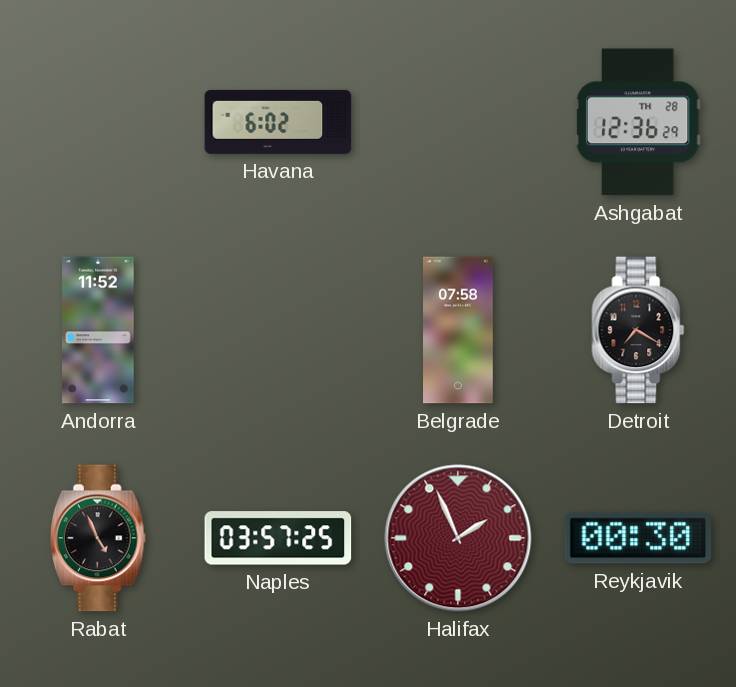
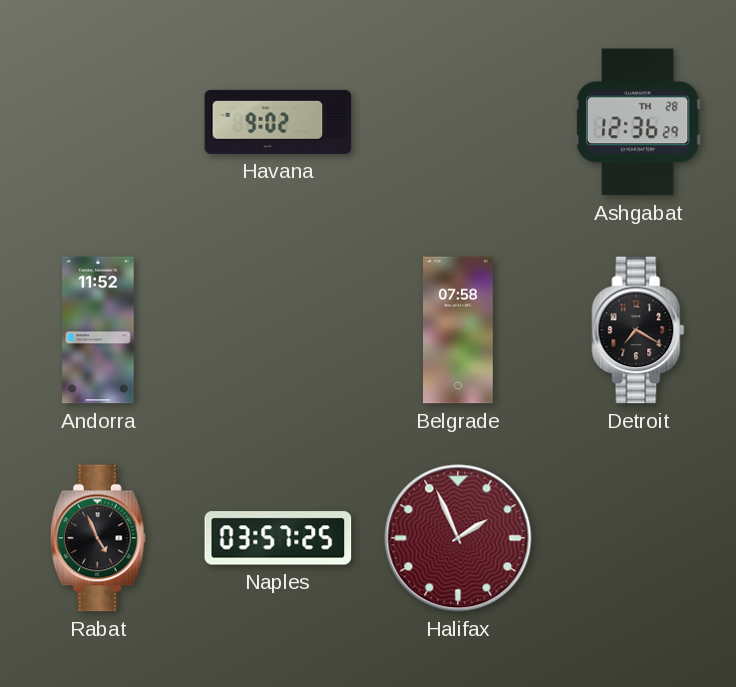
Havana: 6:02 -> 9:02
Reykjavik: 00:30 -> none
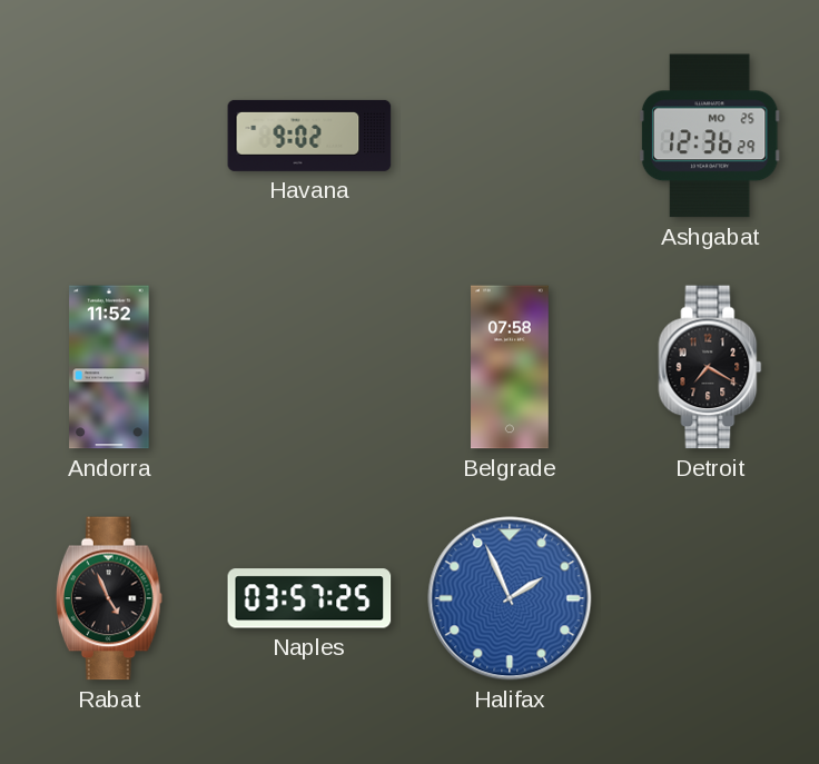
Ashgabat date: TH 28 -> MO 25
Halifax dial: burgundy -> blue
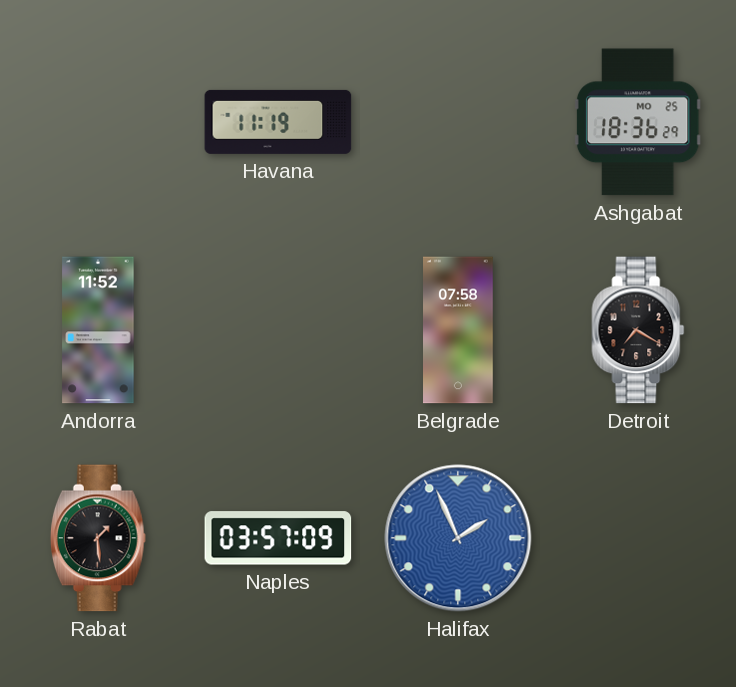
Havana: 9:02 -> 11:19
Ashgabat: 12:36 -> 18:36
Rabat: 4:56 -> 1:29
Naples: 03:57:25 -> 03:57:09
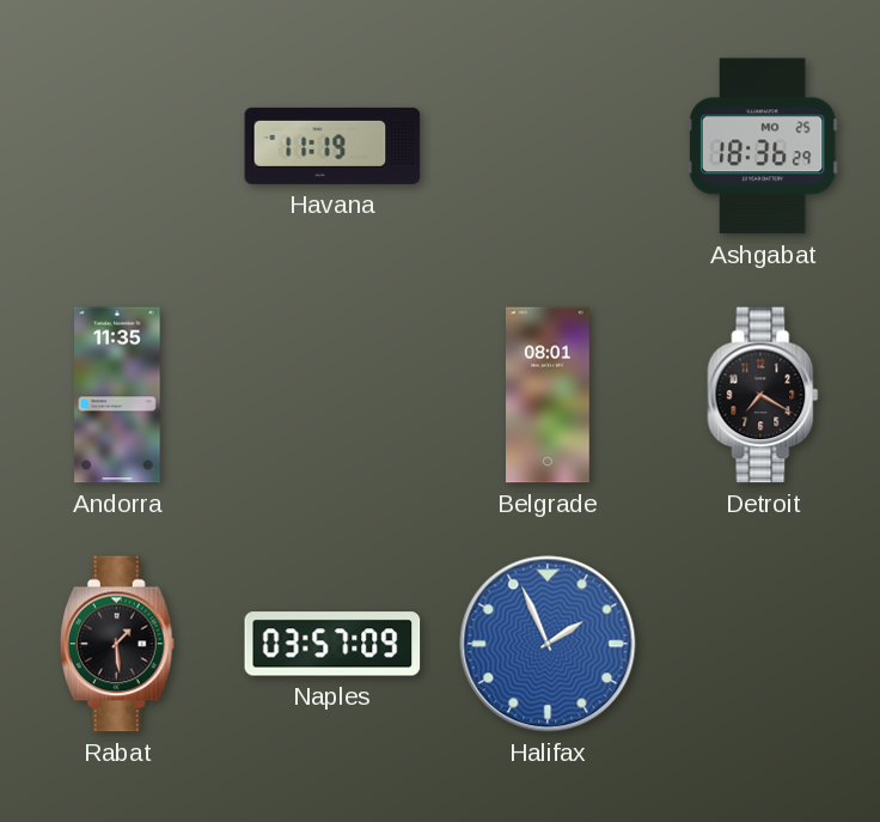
Andorra: 11:52 -> 11:35
Belgrade: 07:58 -> 08:01
